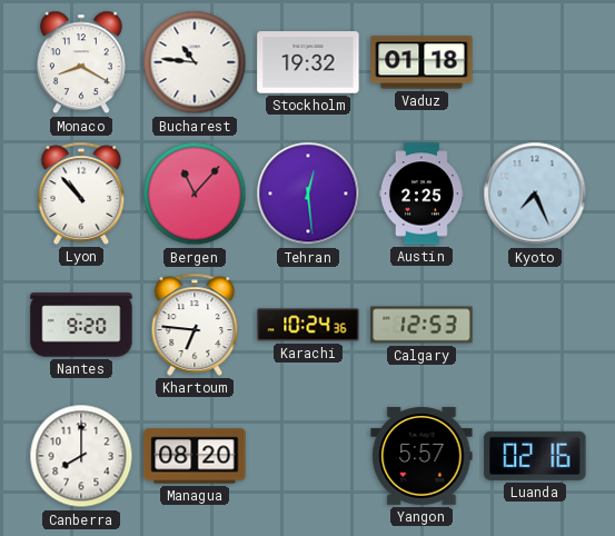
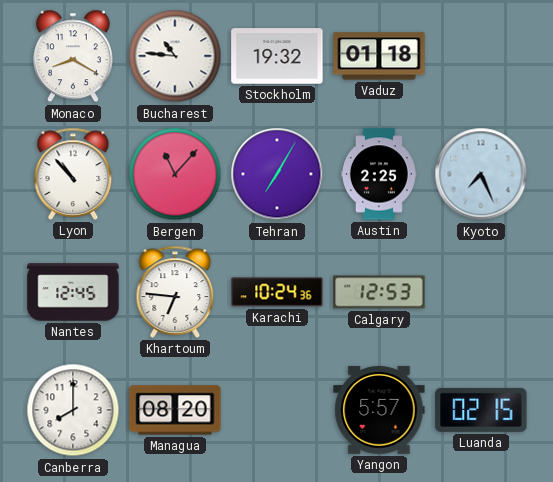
Tehran: 12:29 -> 7:05
Nantes: 9:20 -> 12:45
Luanda: 02:16 -> 02:15
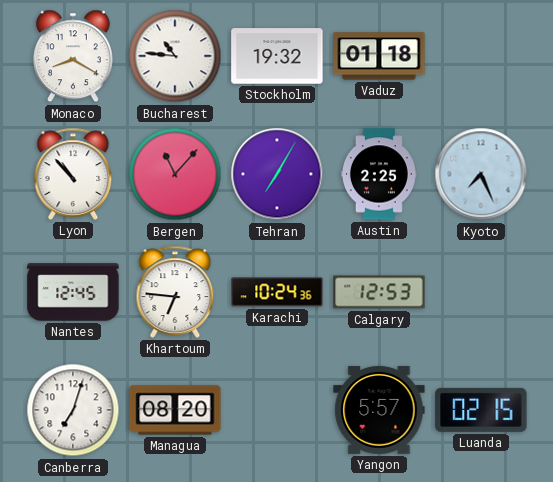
Canberra: 8:00 -> 7:03
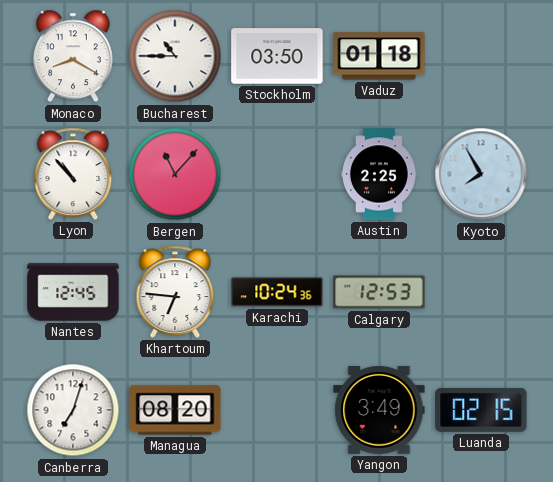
Bucharest: 10:46 -> 10:45
Stockholm: 19:32 -> 03:50
Tehran: 7:05 -> none
Kyoto: 7:26 -> 7:55
Yangon: 5:57 -> 3:49
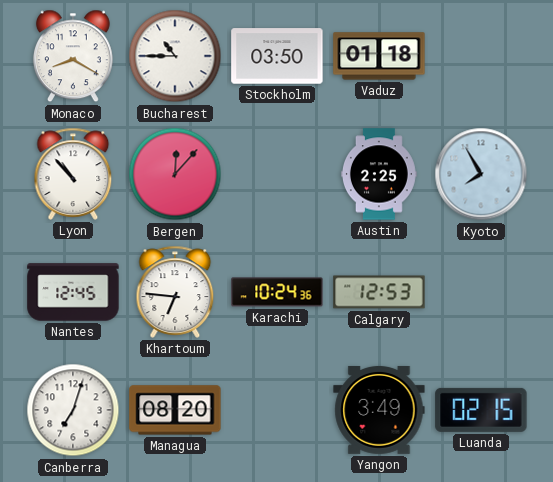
Bergen: 11:07 -> 12:07
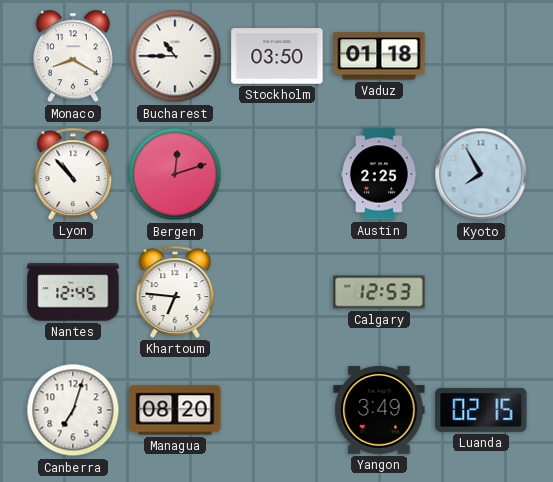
Bergen: 12:07 -> 12:12
Karachi: 10:24 -> none
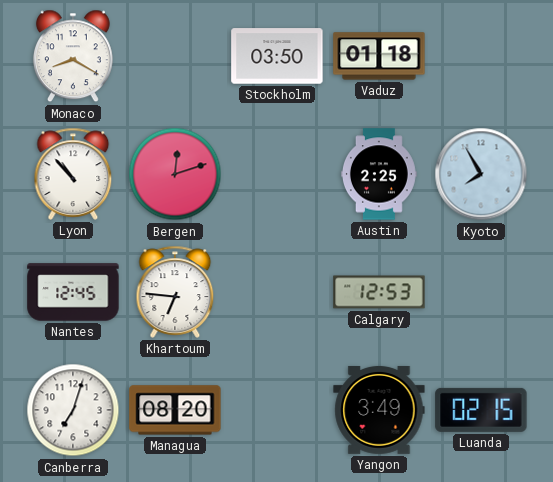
Bucharest: 10:45 -> none
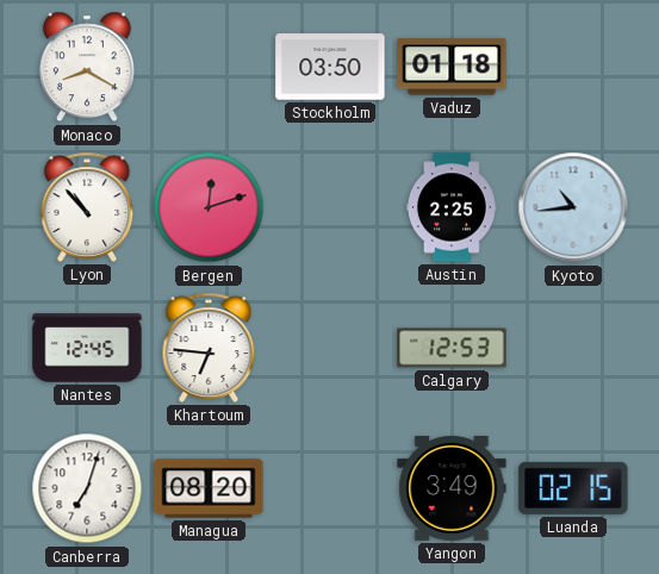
Kyoto: 7:55 -> 10:44
